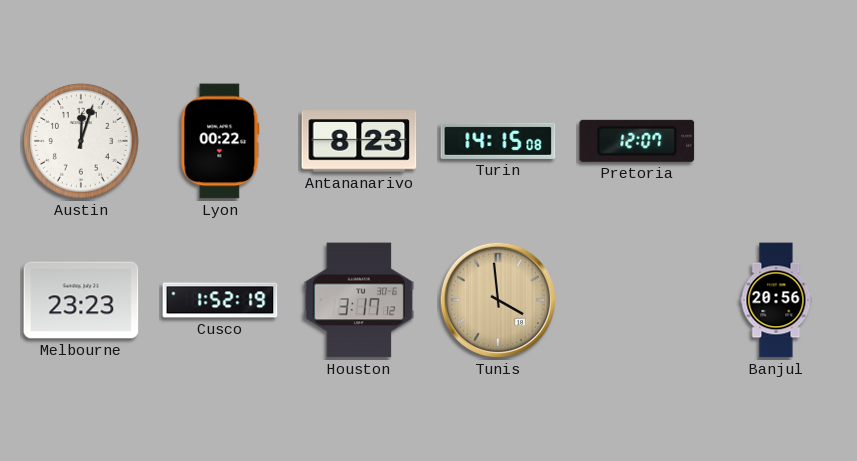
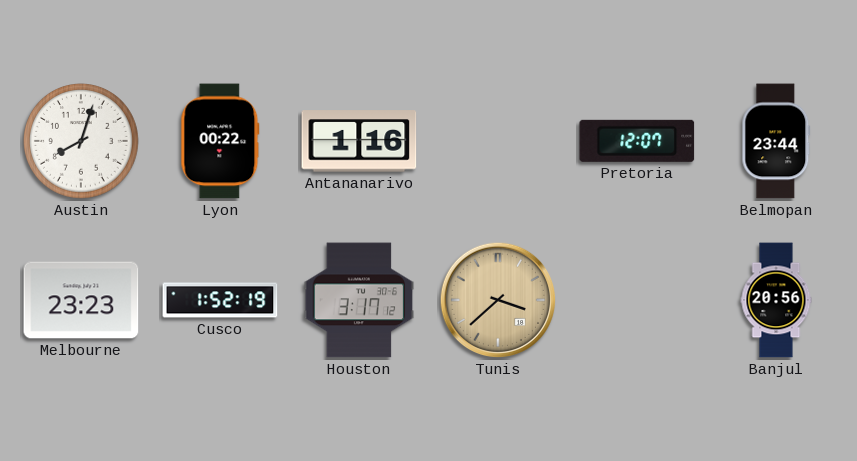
Austin: 12:03 -> 8:03
Antananarivo: 8:23 -> 1:16
Turin: 14:15 -> none
Belmopan: none -> 23:44
Tunis: 3:59 -> 3:38
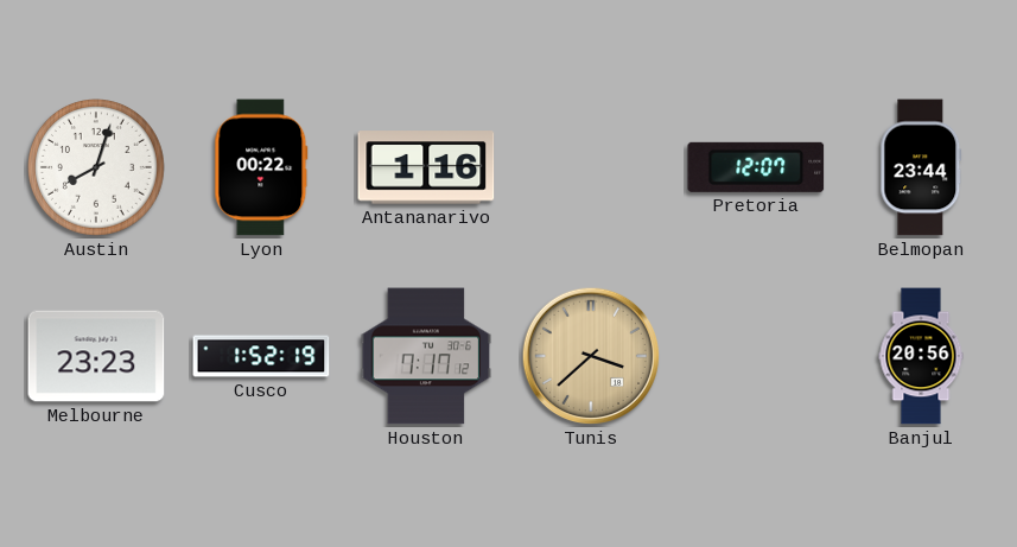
Houston: 3:17 -> 7:17
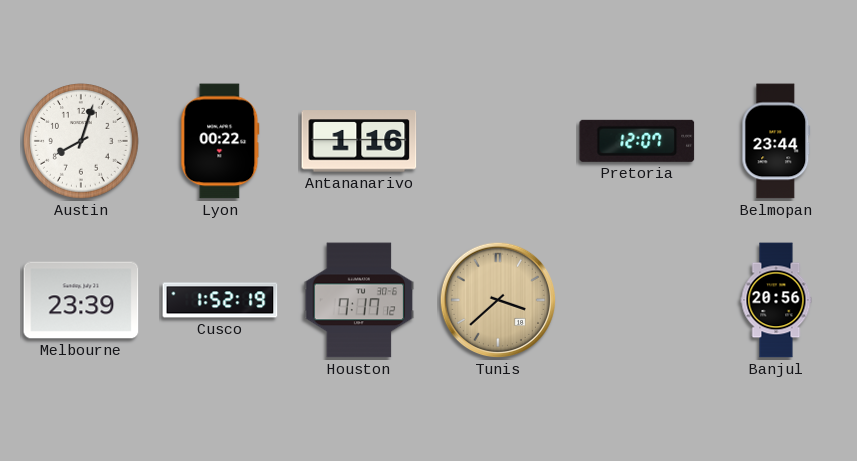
Melbourne: 23:23 -> 23:39
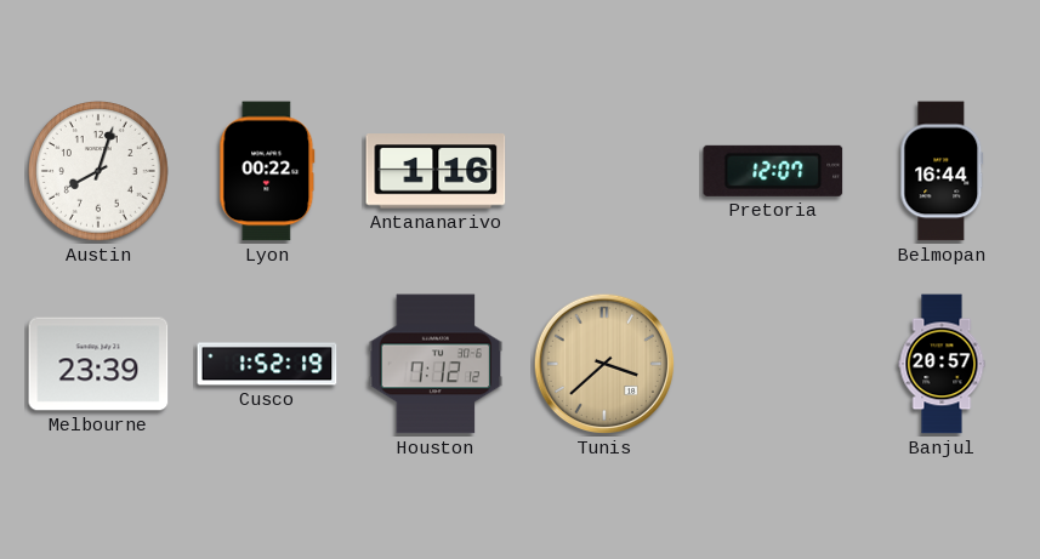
Belmopan: 23:44 -> 16:44
Houston: 7:17 -> 7:12
Banjul: 20:56 -> 20:57
